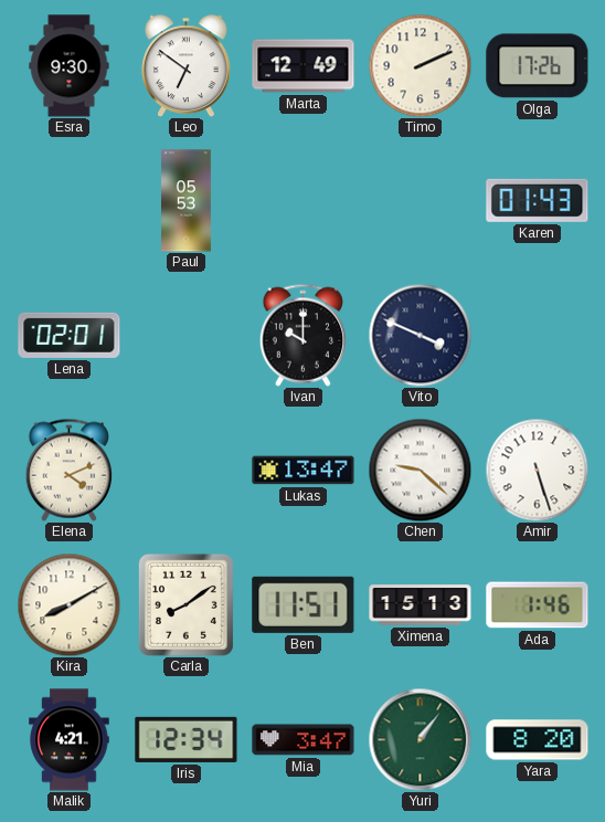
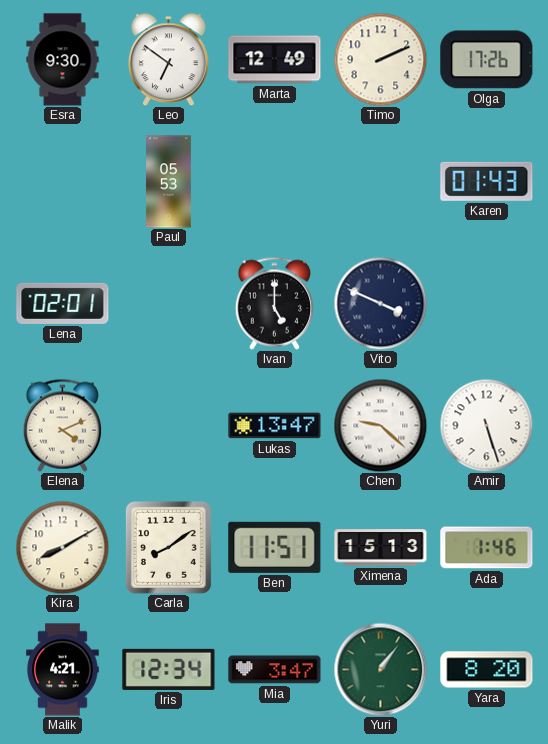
Ivan: 10:00 -> 5:00
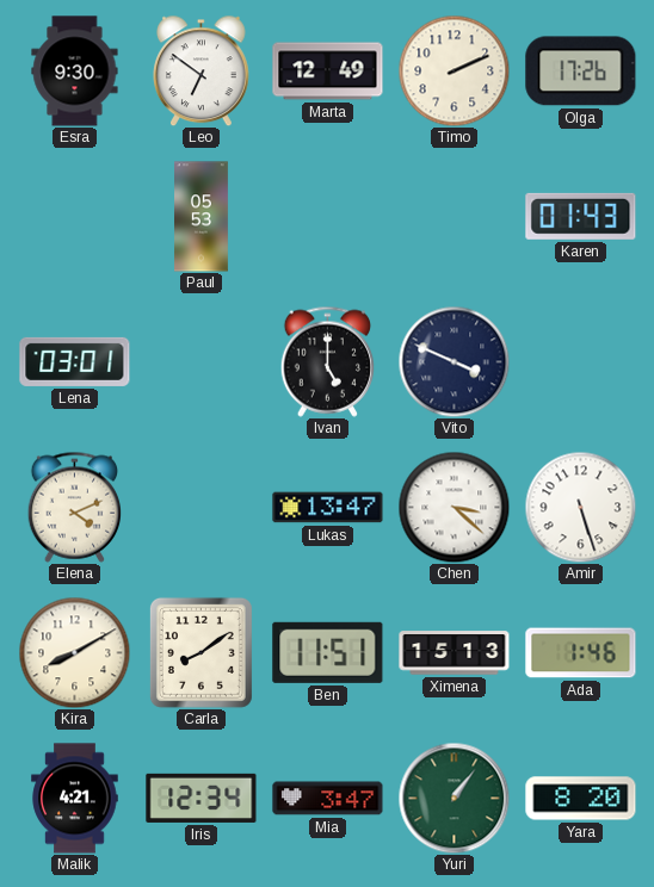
Lena: 02:01 -> 03:01
Chen: 9:22 -> 3:22
